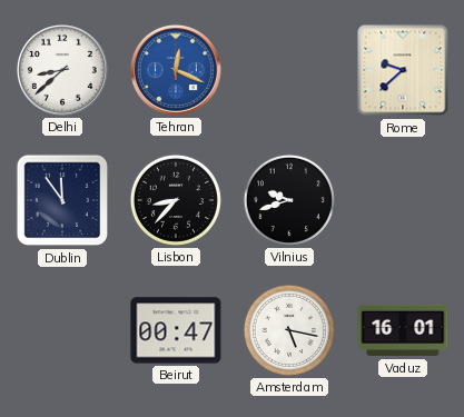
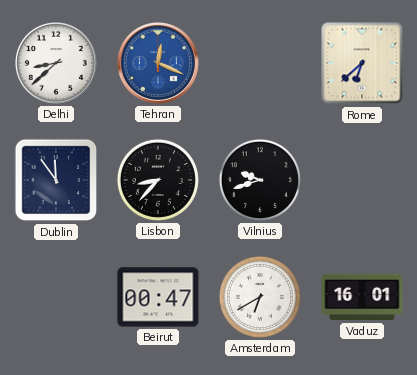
Rome: 9:38 -> 6:38
Amsterdam: 5:17 -> 6:40
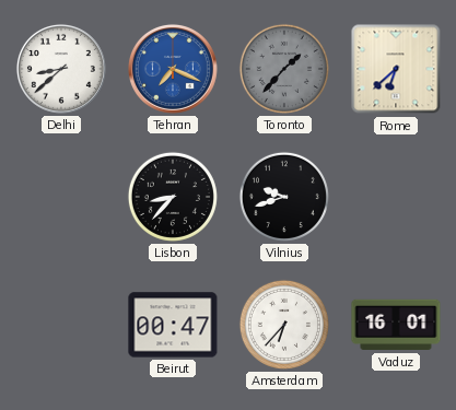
Tehran: 12:19 -> 7:19
Toronto: none -> 1:37
Dublin: 11:54 -> none
Amsterdam: 6:40 -> 6:37
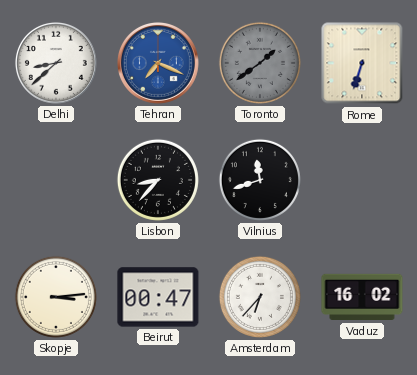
Toronto: 1:37 -> 1:39
Rome: 6:38 -> 6:33
Vilnius: 9:42 -> 11:42
Skopje: none -> 3:14
Vaduz: 16:01 -> 16:02
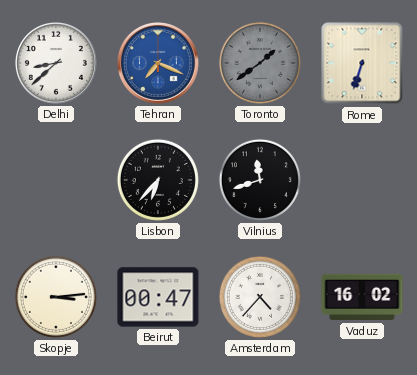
Lisbon: 8:37 -> 6:37
Amsterdam: 6:37 -> 4:37
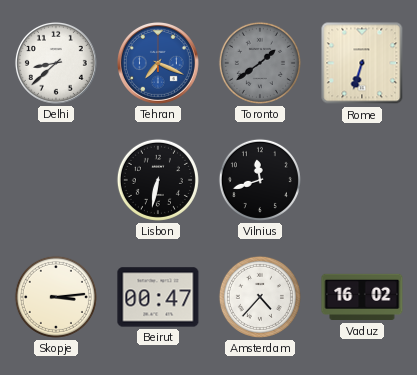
Lisbon: 6:37 -> 6:32
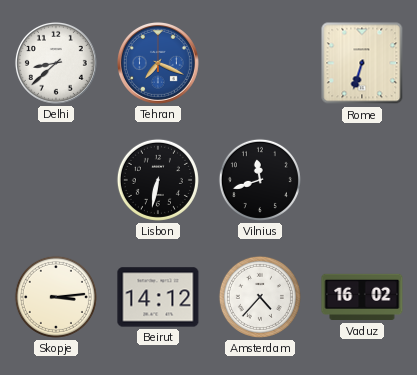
Toronto: 1:39 -> none
Beirut: 00:47 -> 14:12
